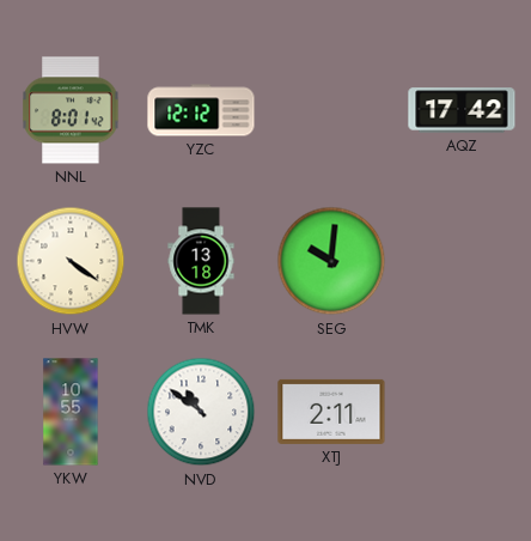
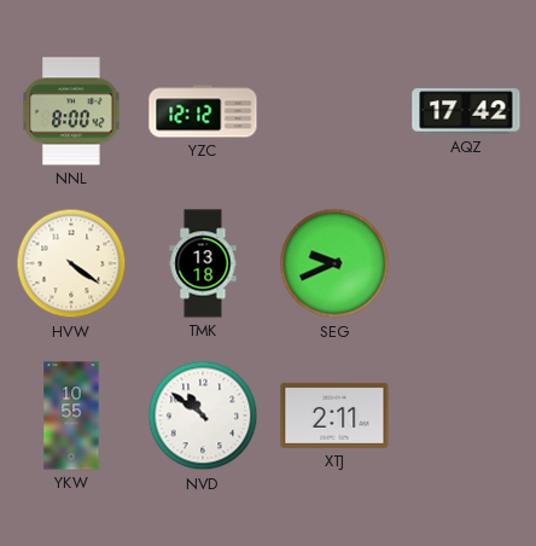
NNL: 8:01 -> 8:00
SEG: 10:01 -> 9:41
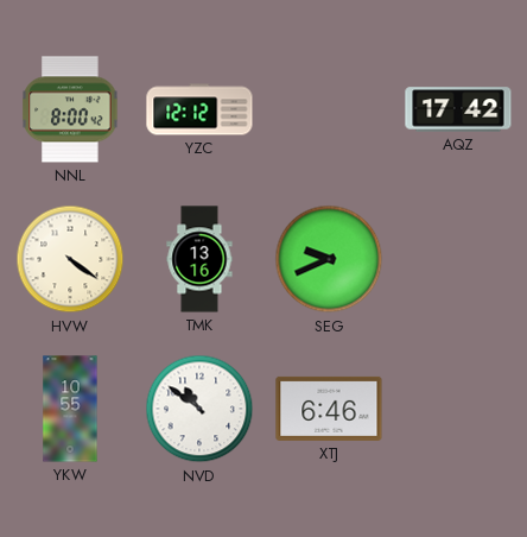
TMK: 13:18 -> 13:16
XTJ: 2:11 -> 6:46
